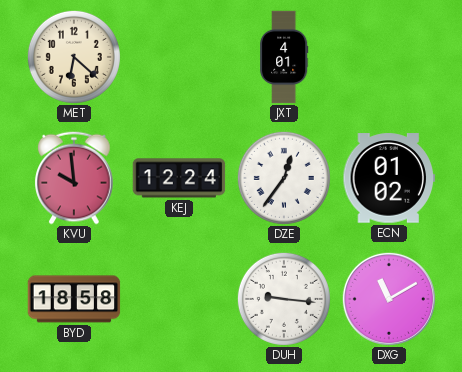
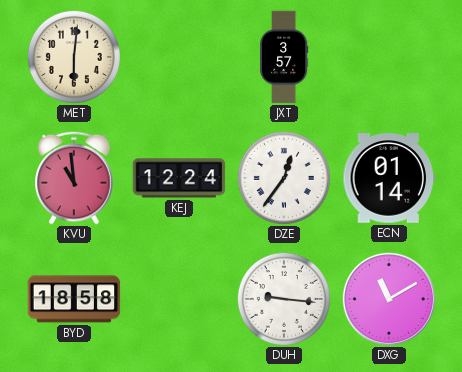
MET: 6:22 -> 6:01
JXT: 4:01 -> 3:57
KVU: 9:59 -> 10:59
ECN: 01:02 -> 01:14
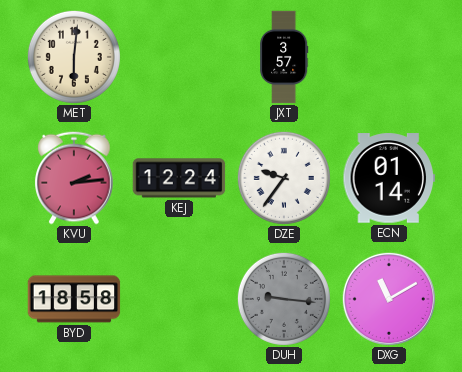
KVU: 10:59 -> 2:14
DZE: 12:36 -> 9:36
DUH dial: white -> grey
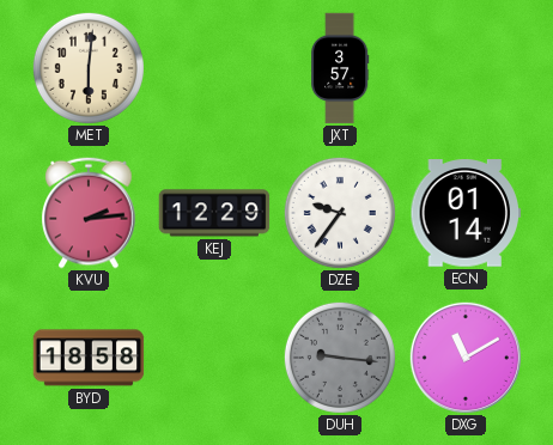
KEJ: 12:24 -> 12:29
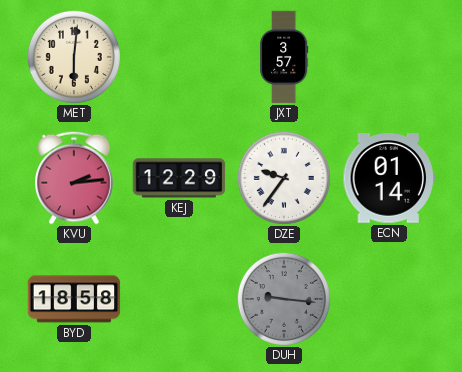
DXG: 11:10 -> none
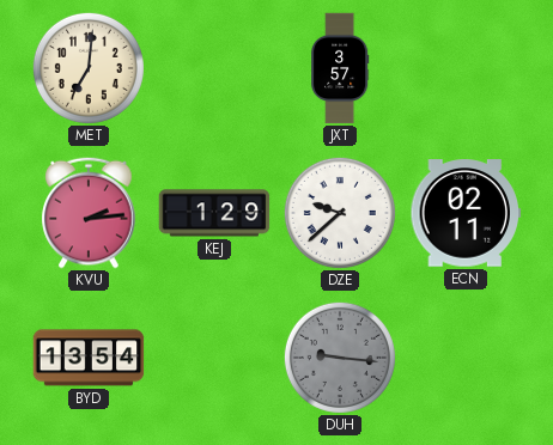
MET: 6:01 -> 7:01
KEJ: 12:29 -> 1:29
DZE: 9:36 -> 9:38
ECN: 01:14 -> 02:11
BYD: 18:58 -> 13:54
